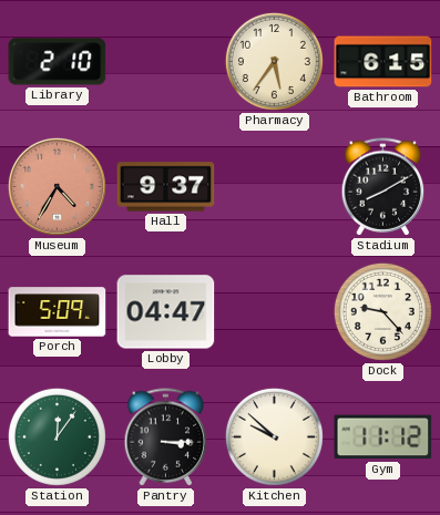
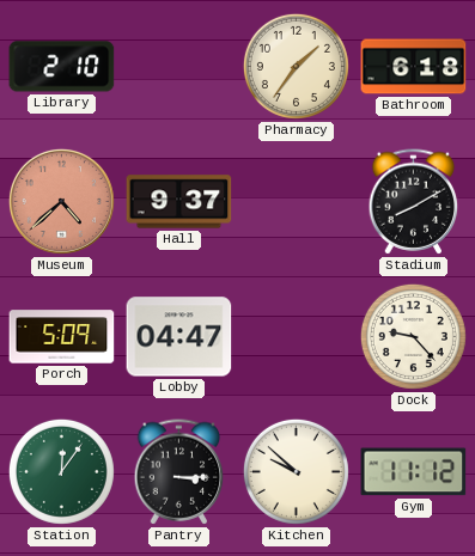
Pharmacy: 5:36 -> 1:36
Bathroom: 6:15 -> 6:18
Museum: 4:35 -> 4:38
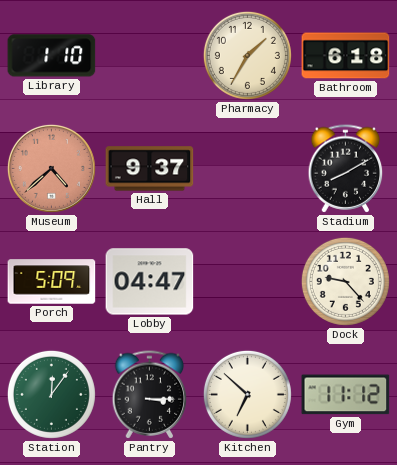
Library: 2:10 -> 1:10
Pharmacy: 1:36 -> 1:35
Kitchen: 9:52 -> 6:52
